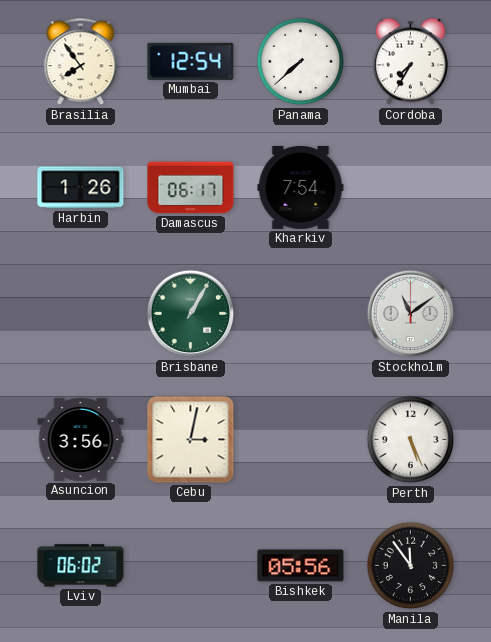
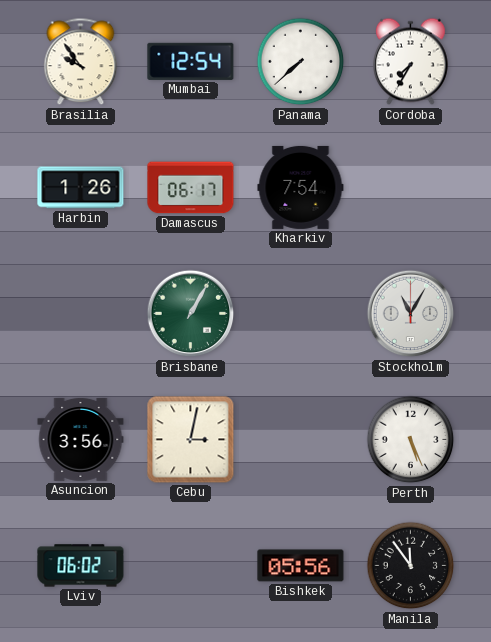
Brasilia: 7:54 -> 9:54
Stockholm: 11:09 -> 11:05
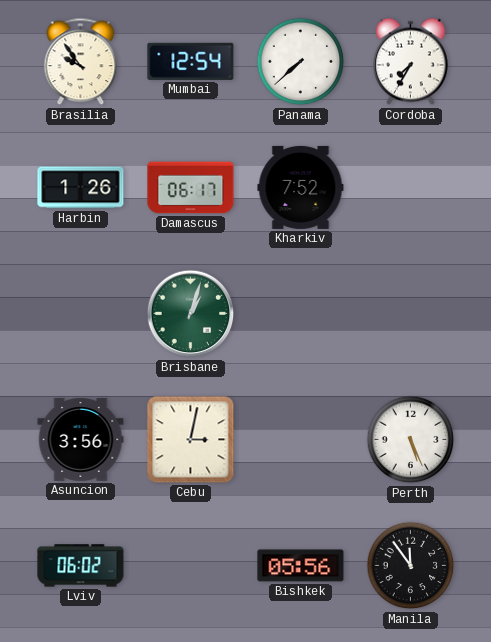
Kharkiv: 7:54 -> 7:52
Brisbane: 1:05 -> 1:03
Stockholm: 11:05 -> none
